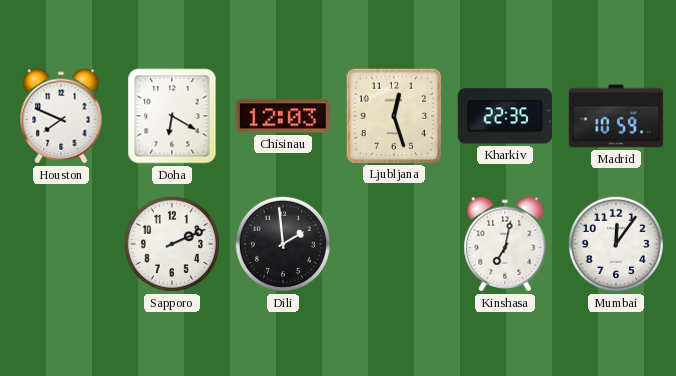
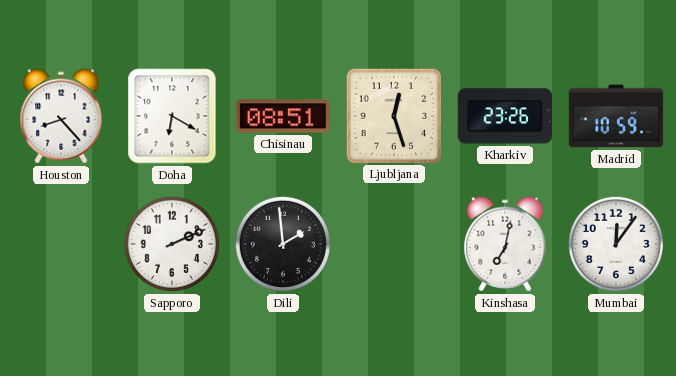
Houston: 7:49 -> 8:23
Chisinau: 12:03 -> 08:51
Kharkiv: 22:35 -> 23:26
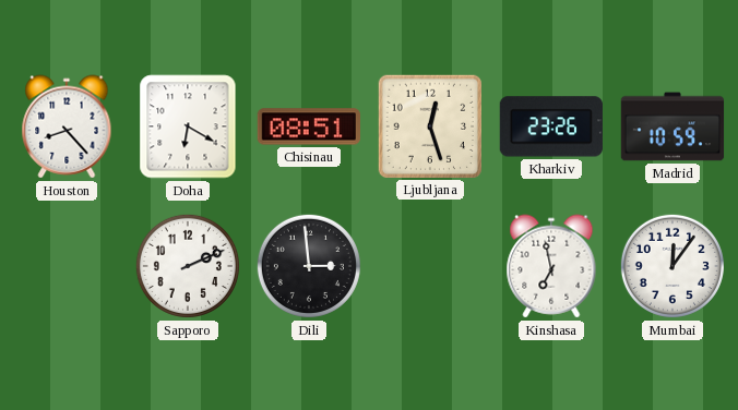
Dili: 1:59 -> 2:59
Kinshasa: 7:02 -> 6:58
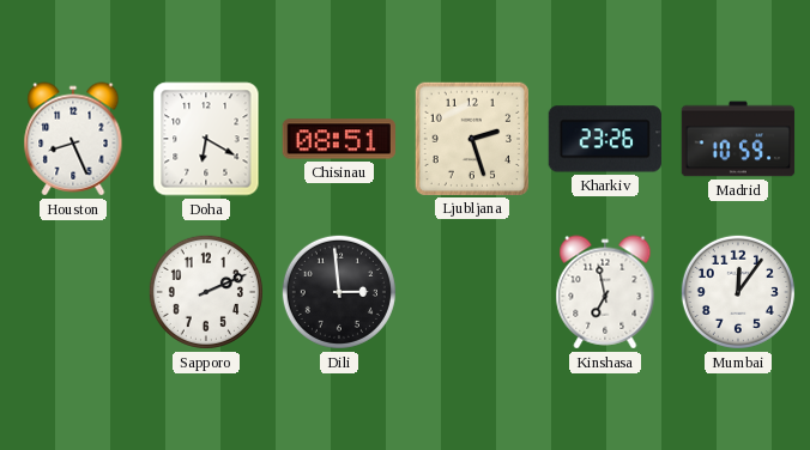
Houston: 8:23 -> 8:26
Ljubljana: 12:27 -> 2:27
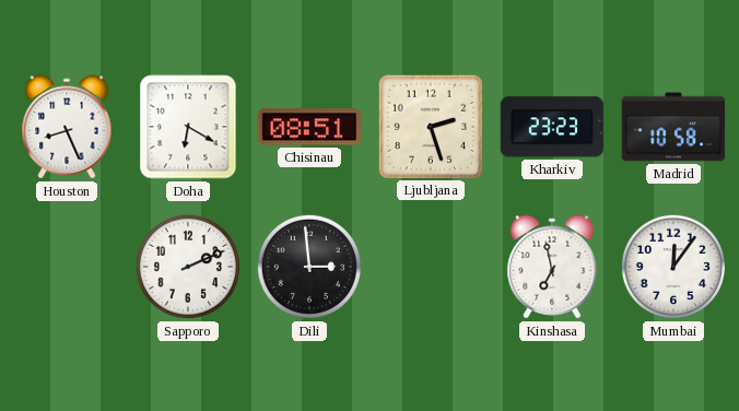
Kharkiv: 23:26 -> 23:23
Madrid: 10:59 -> 10:58
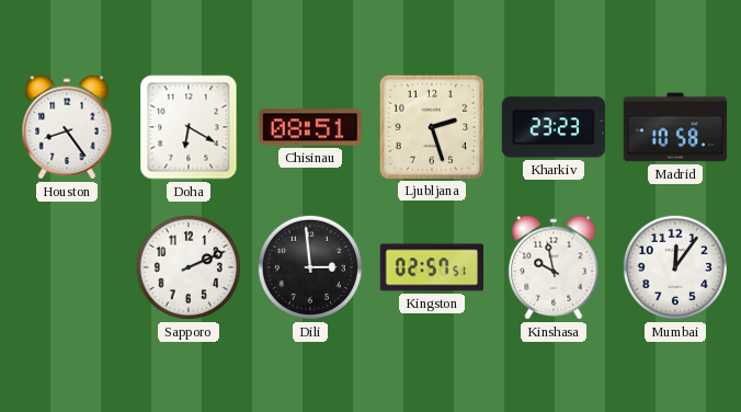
Houston: 8:26 -> 8:24
Kingston: none -> 02:57
Kinshasa: 6:58 -> 9:58
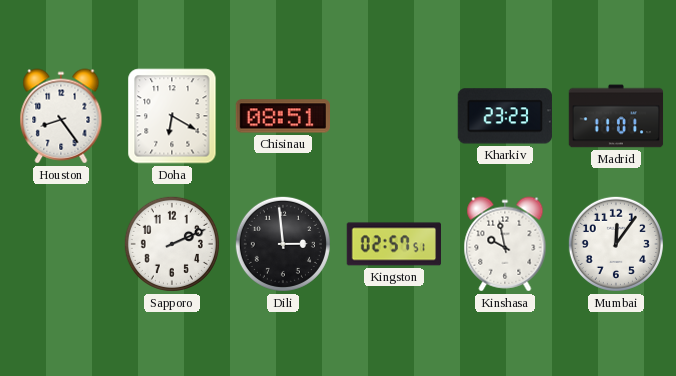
Ljubljana: 2:27 -> none
Madrid: 10:58 -> 11:01
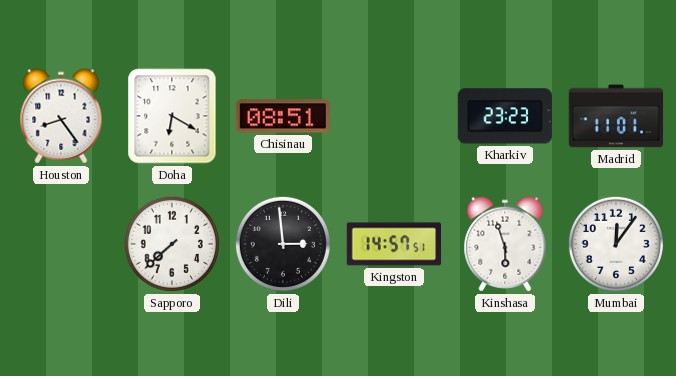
Sapporo: 2:11 -> 7:38
Kingston: 02:57 -> 14:57
Kinshasa: 9:58 -> 5:57
